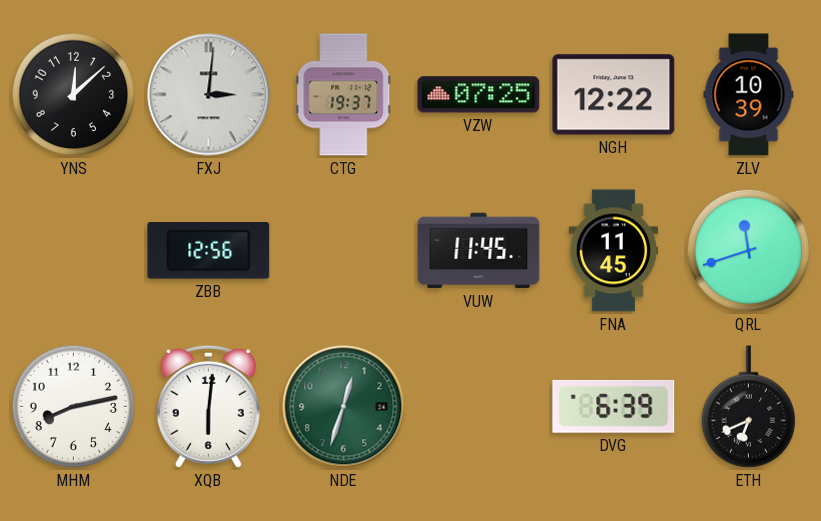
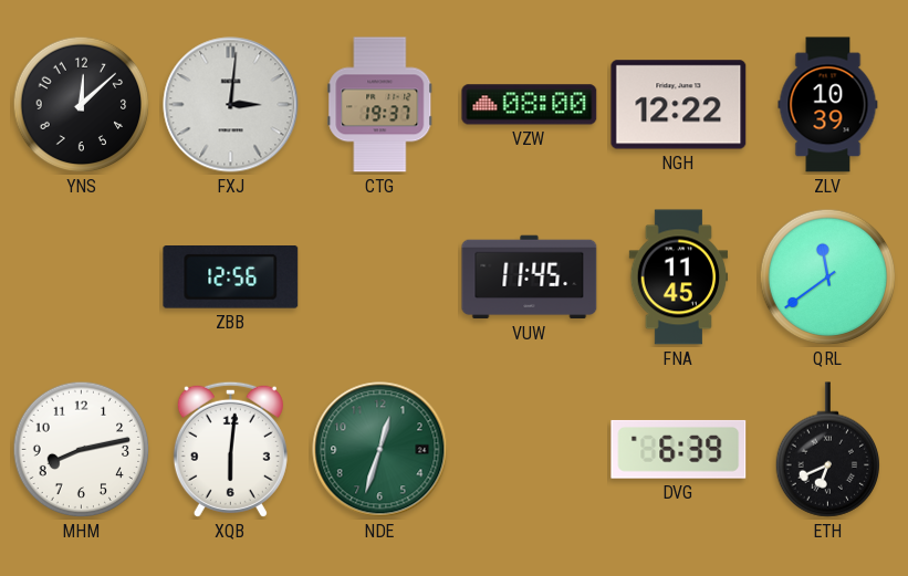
VZW: 07:25 -> 08:00
QRL: 11:42 -> 11:39
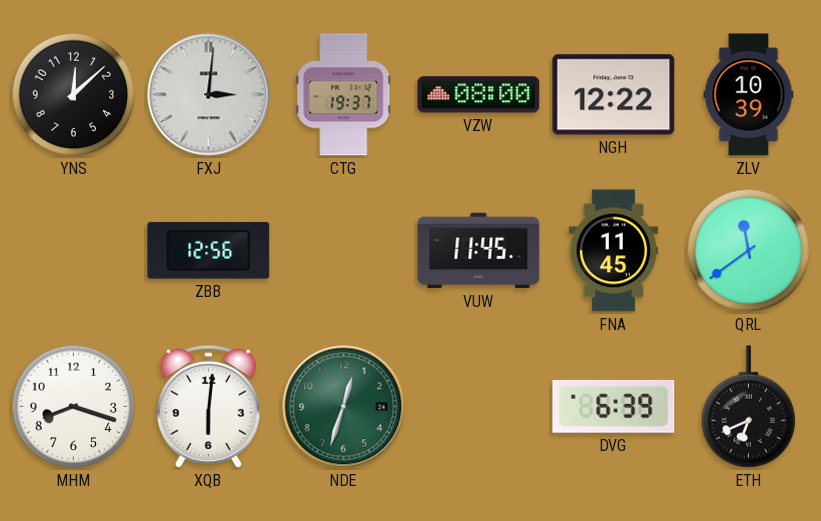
MHM: 8:13 -> 8:18
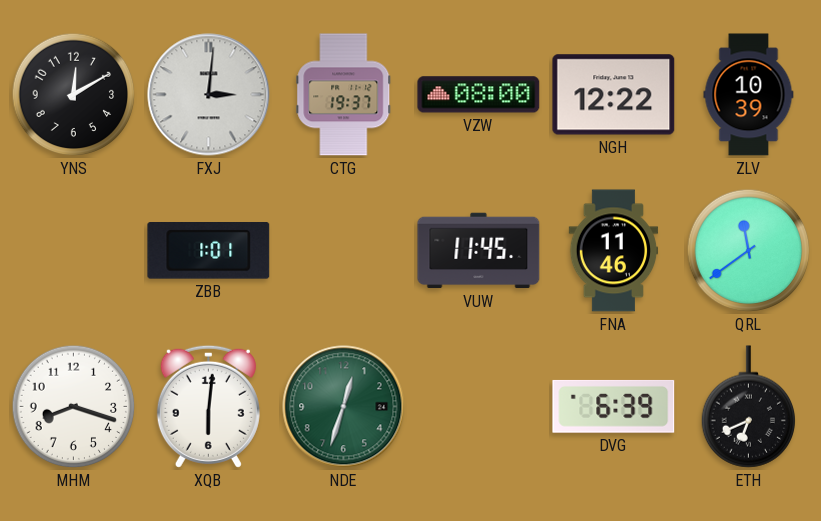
YNS: 12:08 -> 12:10
ZBB: 12:56 -> 1:01
FNA: 11:45 -> 11:46
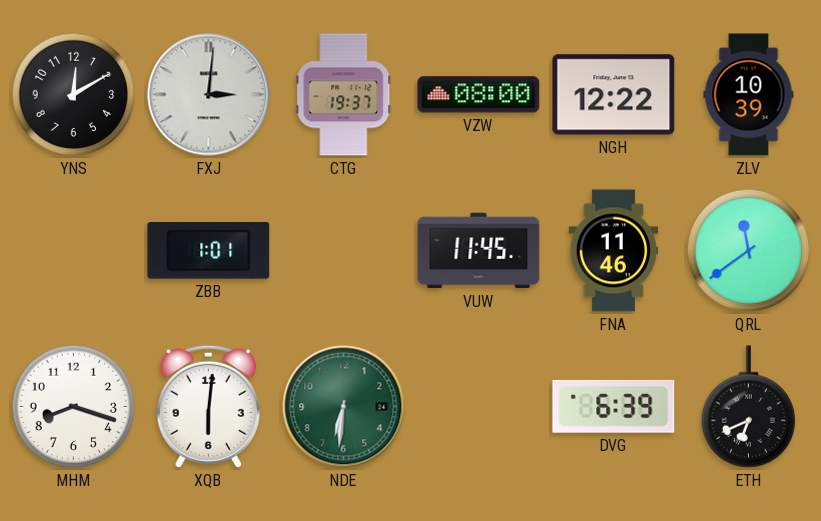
NDE: 12:33 -> 6:31
